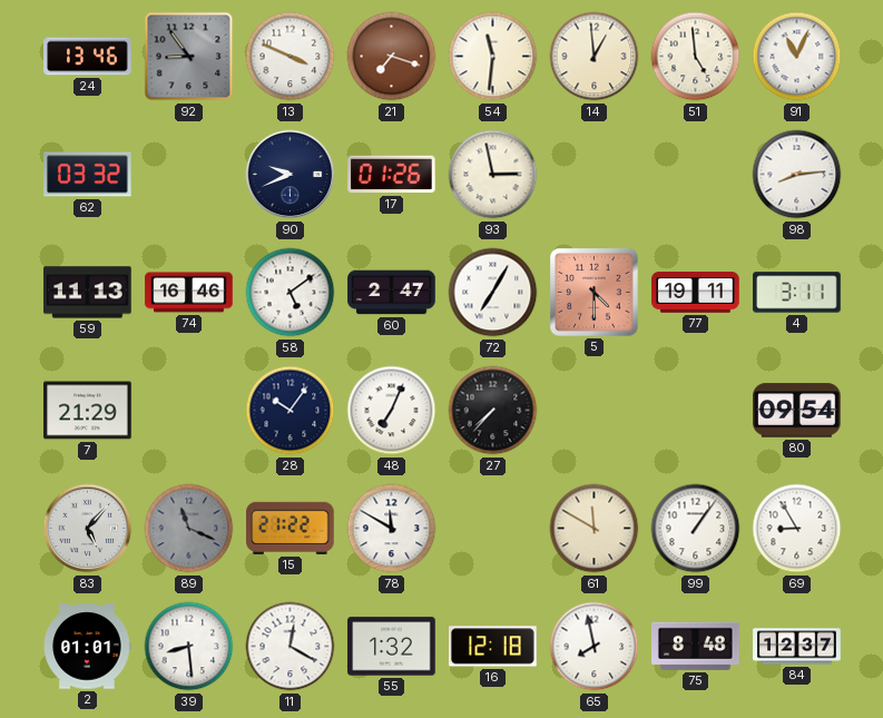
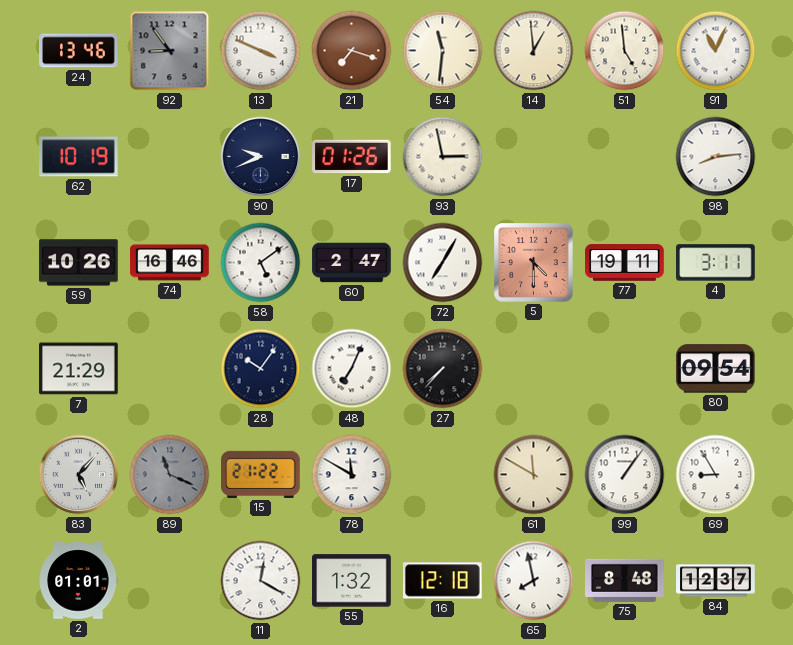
62: 03:32 -> 10:19
59: 11:13 -> 10:26
39: 8:29 -> none
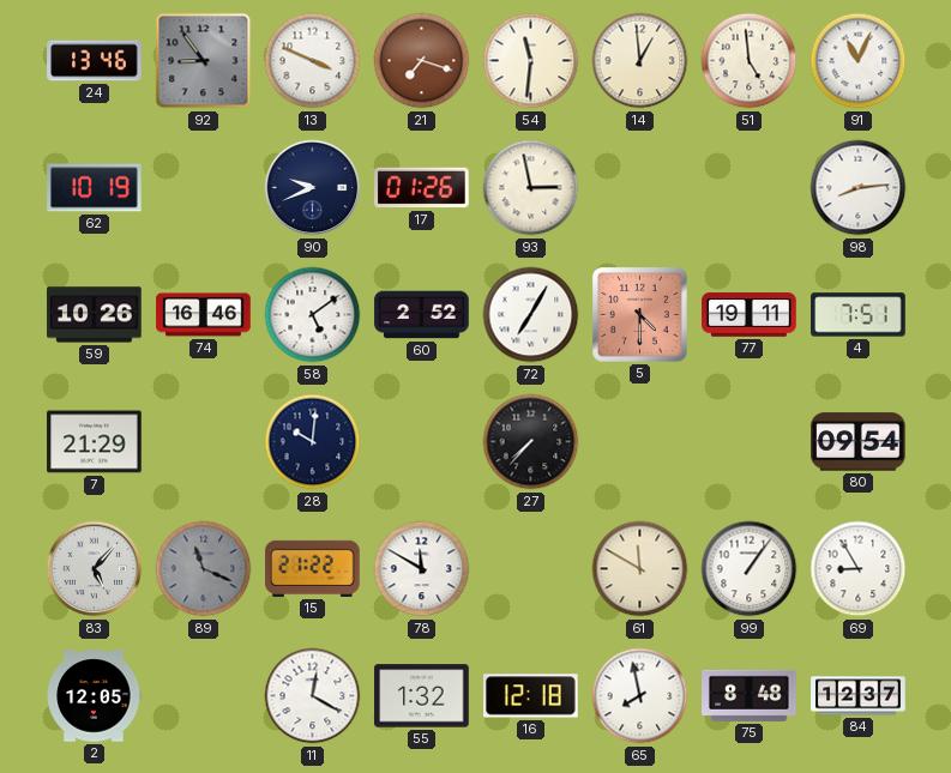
60: 2:47 -> 2:52
4: 3:11 -> 7:51
28: 10:06 -> 10:01
48: 7:04 -> none
2: 01:01 -> 12:05
